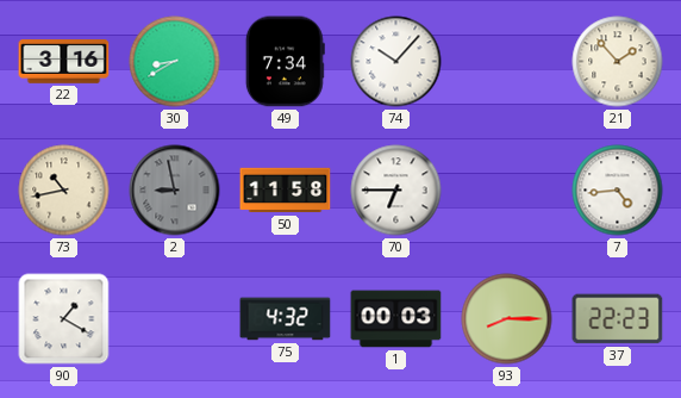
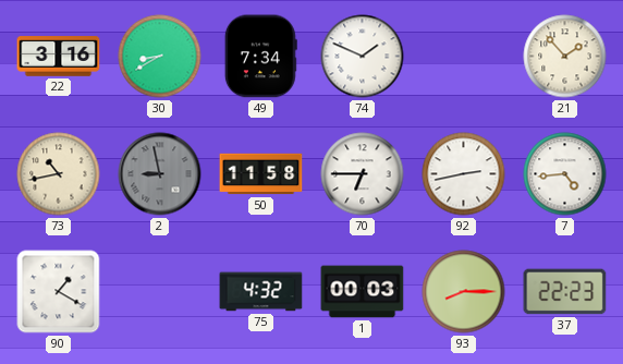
74: 10:07 -> 1:49
92: none -> 2:43
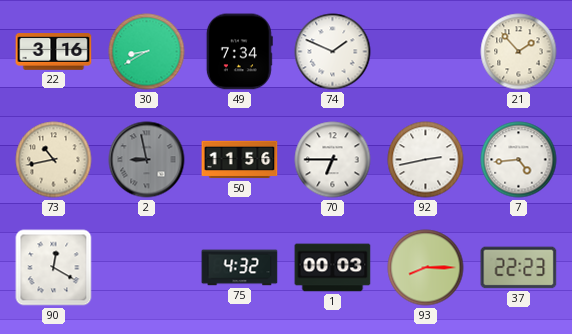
50: 11:58 -> 11:56
90: 1:20 -> 12:20
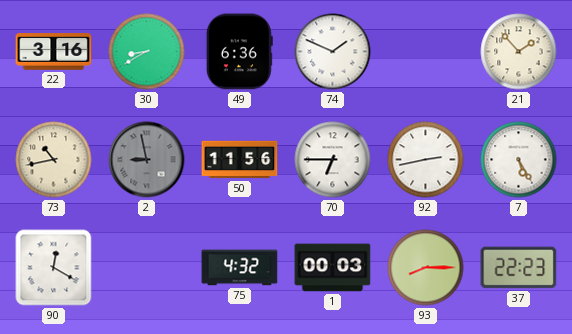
49: 7:34 -> 6:36
7: 4:44 -> 5:25
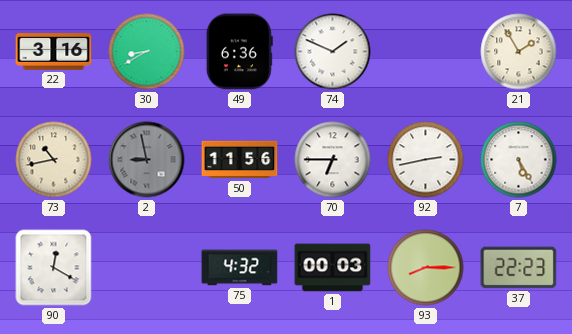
21: 1:53 -> 1:55
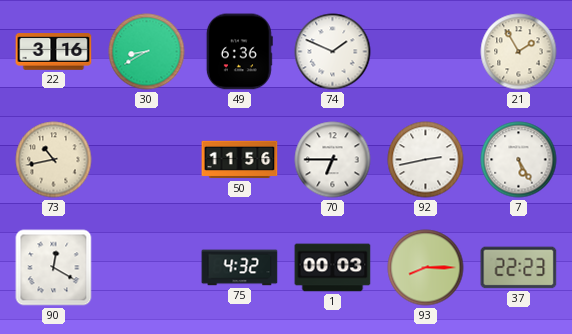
2: 8:58 -> none
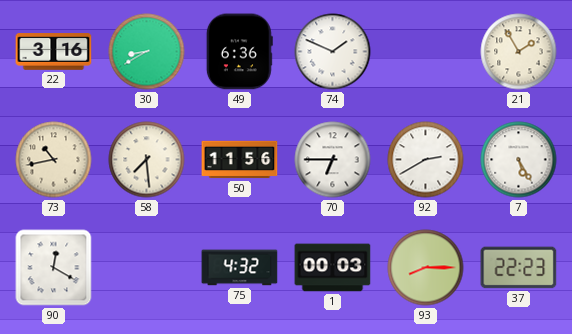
58: none -> 7:29
92: 2:43 -> 2:40
